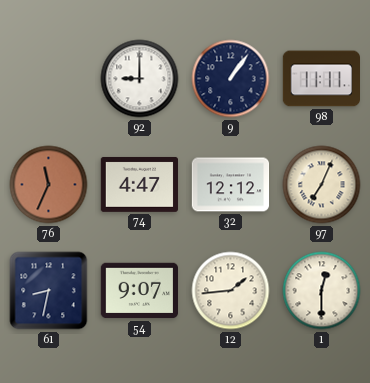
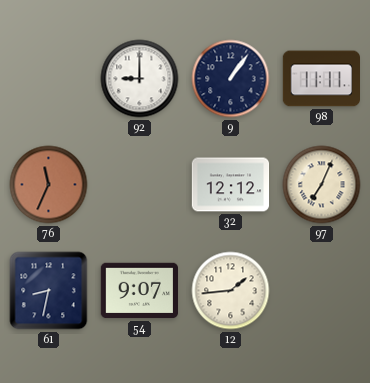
74: 4:47 -> none
1: 12:30 -> none
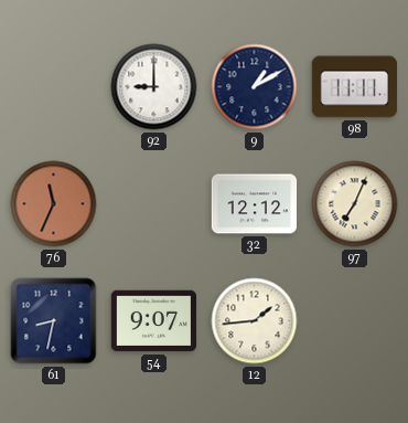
9: 1:06 -> 1:10
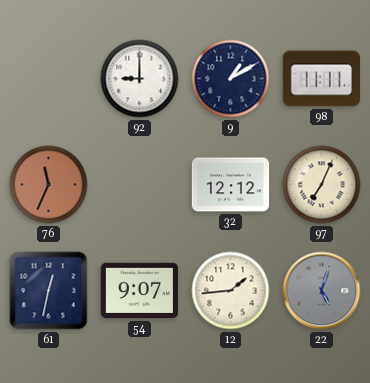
61: 8:32 -> 12:32
22: none -> 5:03
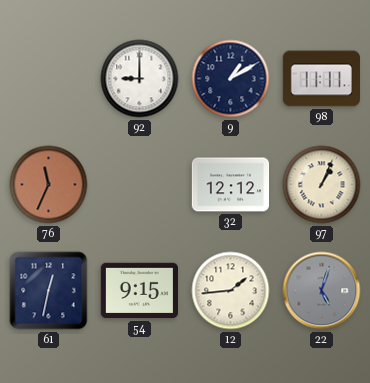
97: 7:04 -> 1:04
54: 9:07 -> 9:15
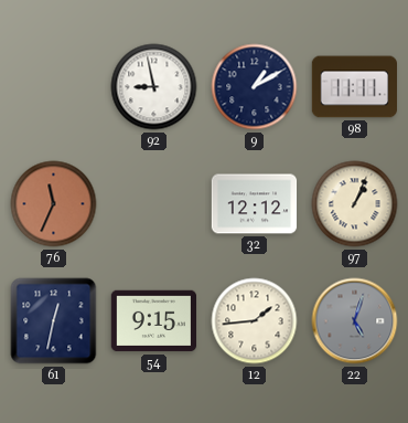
92: 9:00 -> 8:58
